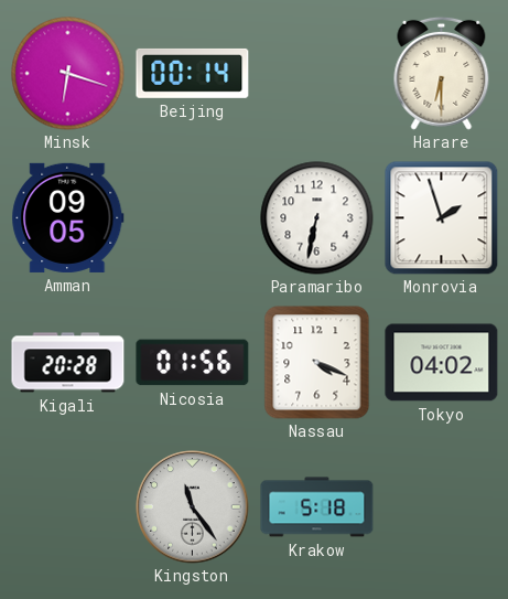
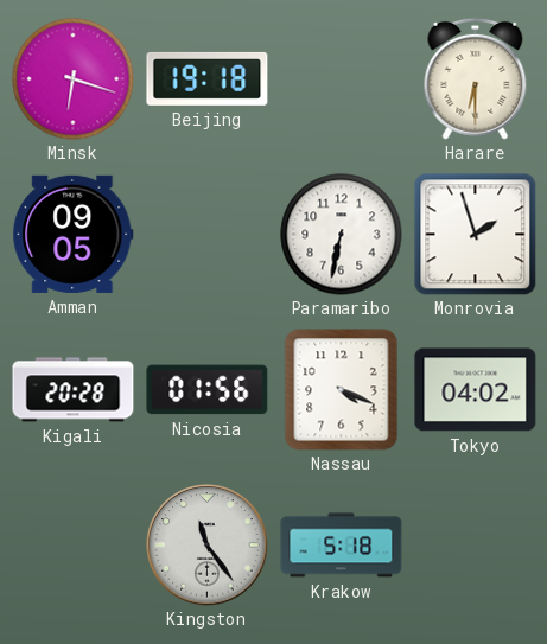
Beijing: 00:14 -> 19:18
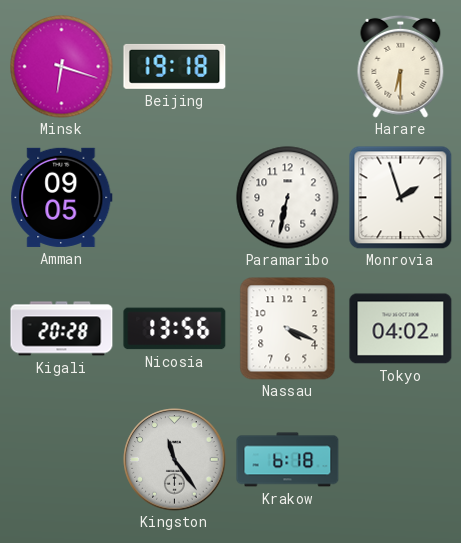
Nicosia: 01:56 -> 13:56
Krakow: 5:18 -> 6:18
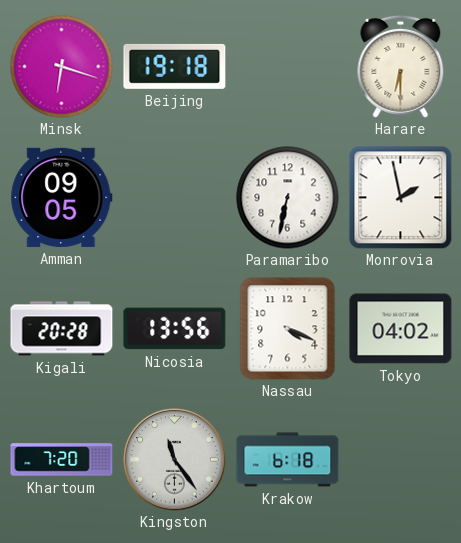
Monrovia: 1:57 -> 1:58
Khartoum: none -> 7:20
